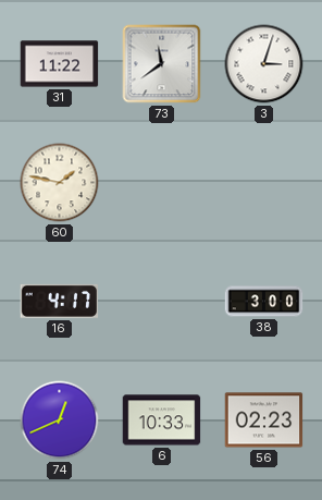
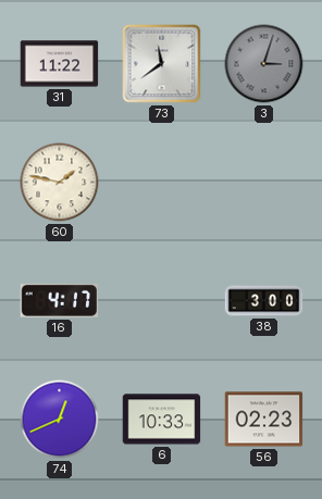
3 dial: white -> grey
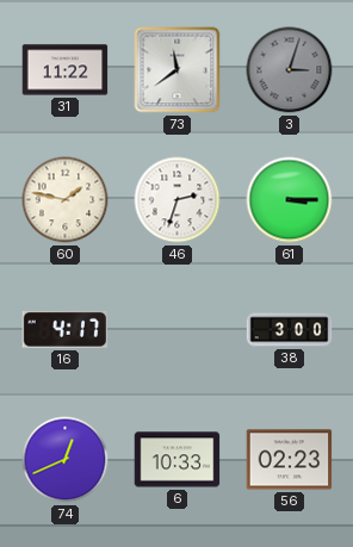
46: none -> 2:33
61: none -> 3:15
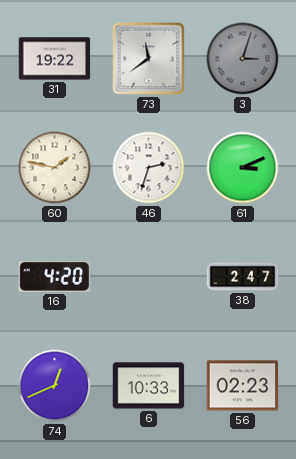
31: 11:22 -> 19:22
61: 3:15 -> 3:11
16: 4:17 -> 4:20
38: 3:00 -> 2:47
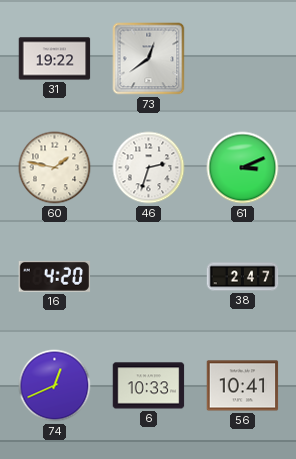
73: 11:39 -> 12:39
3: 3:03 -> none
56: 02:23 -> 10:41
